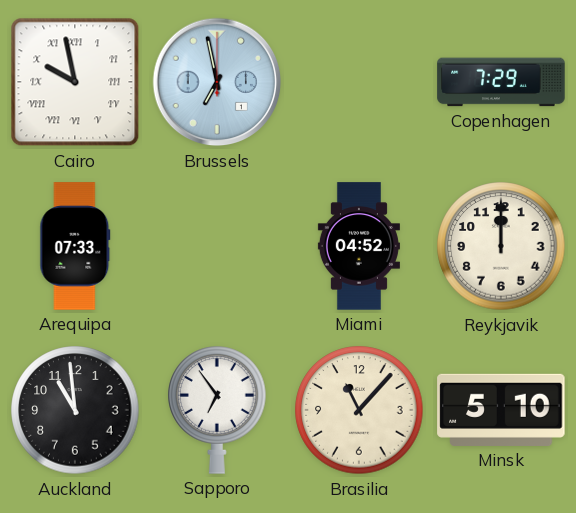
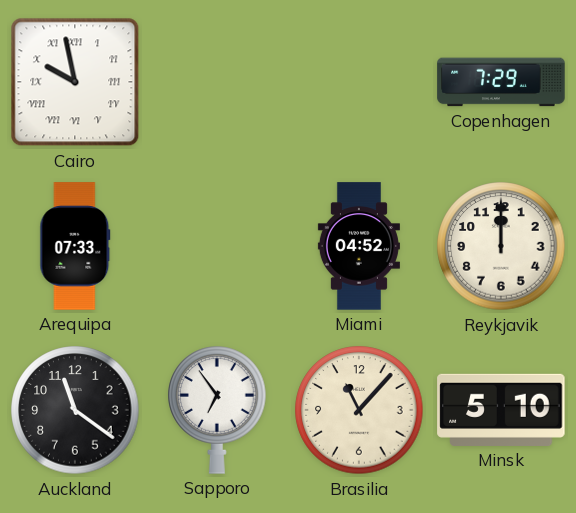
Brussels: 6:58 -> none
Auckland: 10:59 -> 11:21
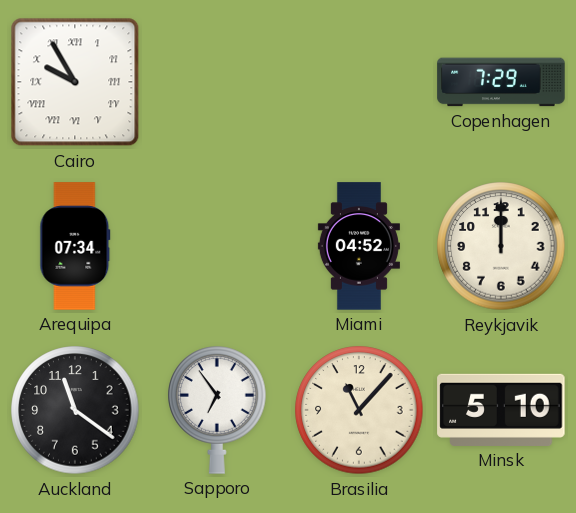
Cairo: 9:58 -> 9:55
Arequipa: 07:33 -> 07:34
